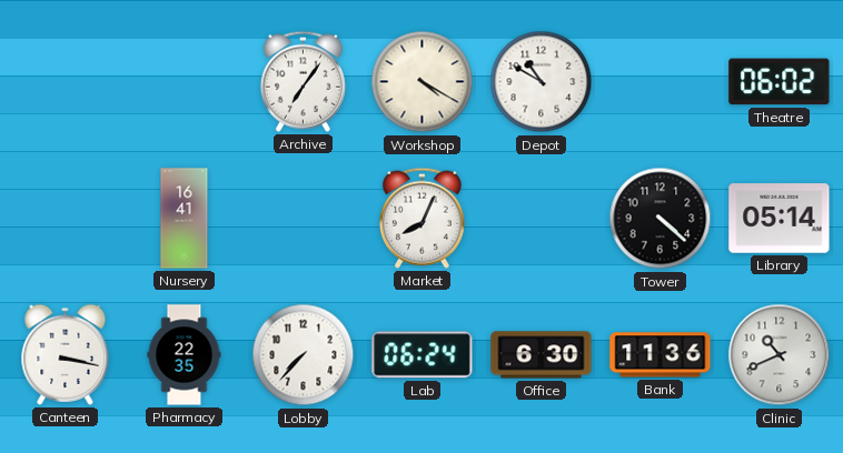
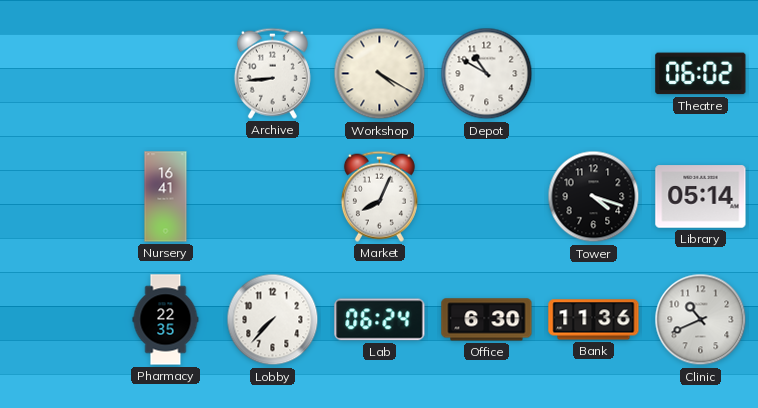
Archive: 7:06 -> 8:44
Tower: 4:22 -> 4:18
Canteen: 3:17 -> none
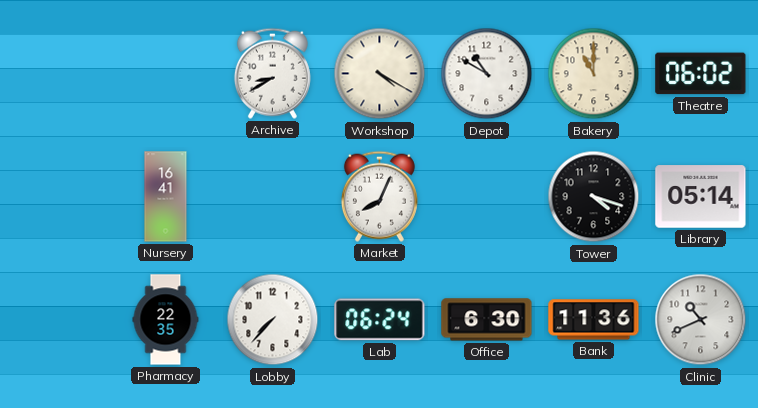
Archive: 8:44 -> 8:40
Bakery: none -> 11:00
